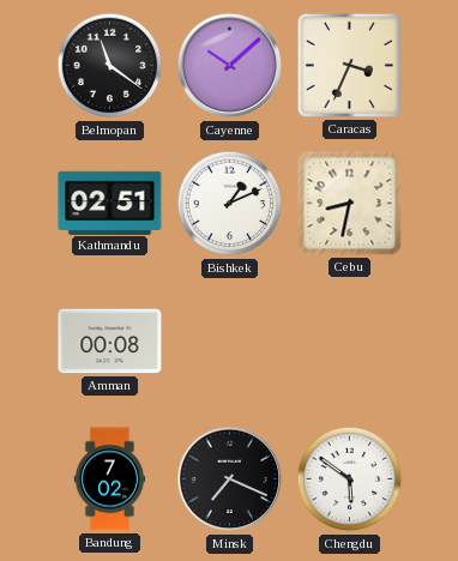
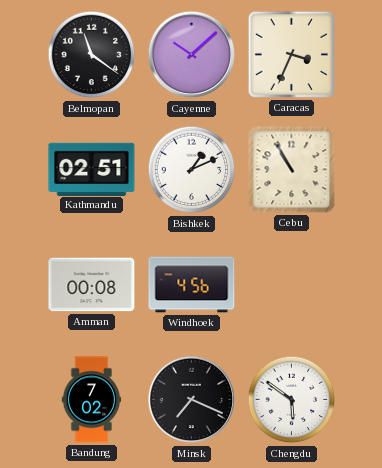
Cebu: 8:32 -> 10:55
Windhoek: none -> 4:56
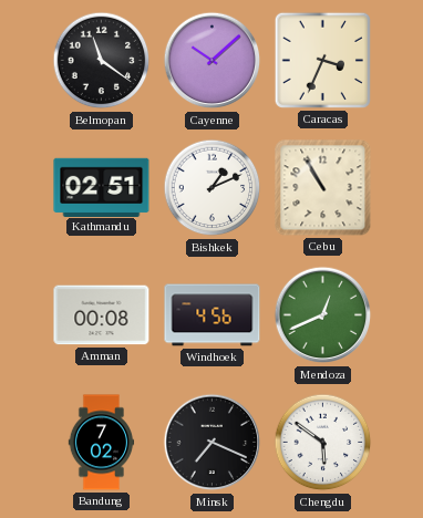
Mendoza: none -> 12:41
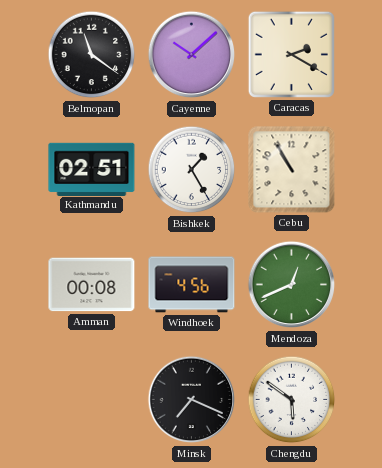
Caracas: 3:34 -> 2:20
Bishkek: 1:11 -> 1:25
Bandung: 7:02 -> none
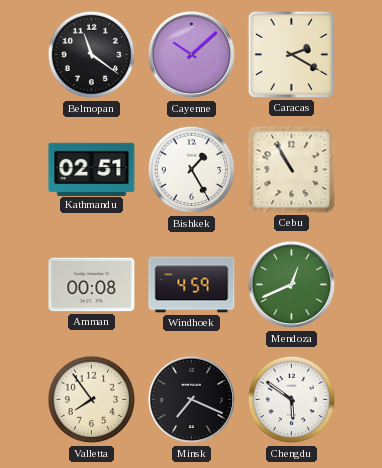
Windhoek: 4:56 -> 4:59
Valletta: none -> 7:54
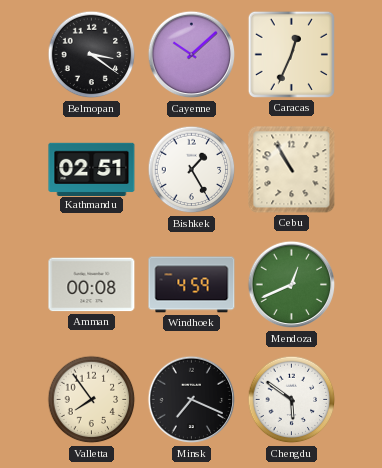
Belmopan: 11:21 -> 3:21
Caracas: 2:20 -> 12:34
